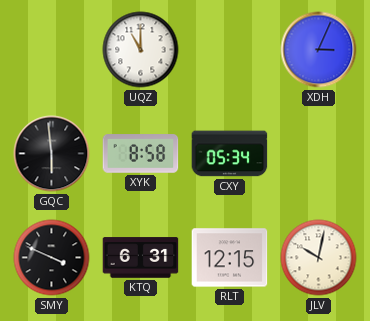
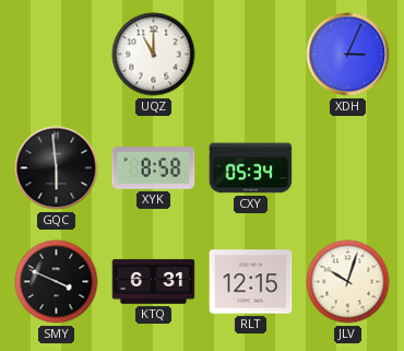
JLV: 10:02 -> 10:03
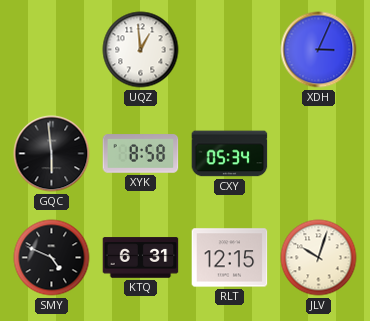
UQZ: 11:00 -> 12:59
SMY: 3:49 -> 4:49
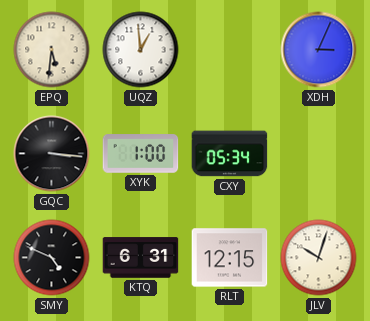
EPQ: none -> 5:31
GQC: 5:59 -> 3:16
XYK: 8:58 -> 1:00
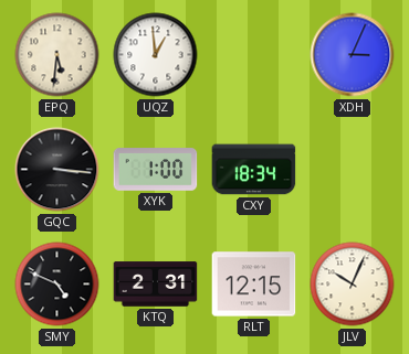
CXY: 05:34 -> 18:34
KTQ: 6:31 -> 2:31
JLV: 10:03 -> 10:04
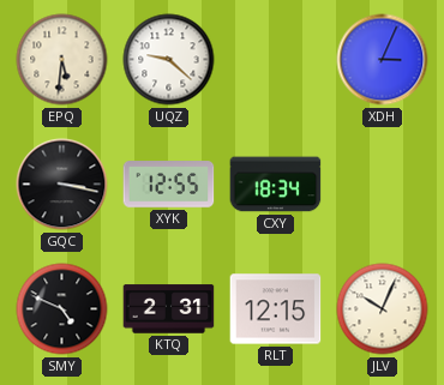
UQZ: 12:59 -> 9:22
GQC: 3:16 -> 3:17
XYK: 1:00 -> 12:55
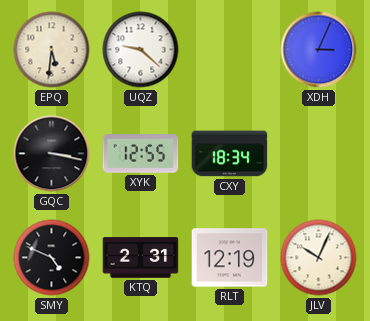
RLT: 12:15 -> 12:19
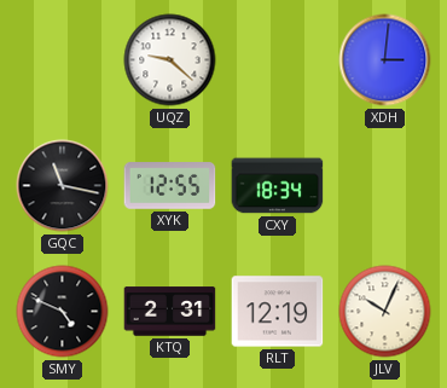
EPQ: 5:31 -> none
XDH: 3:04 -> 3:01
GQC: 3:17 -> 11:17
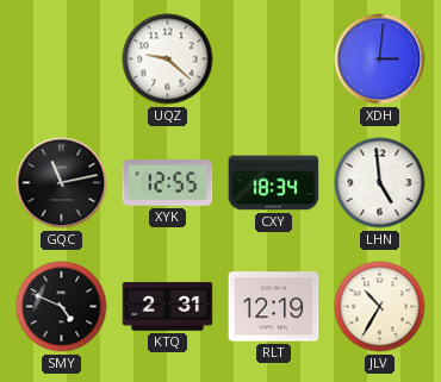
GQC: 11:17 -> 11:13
LHN: none -> 4:59
JLV: 10:04 -> 10:35
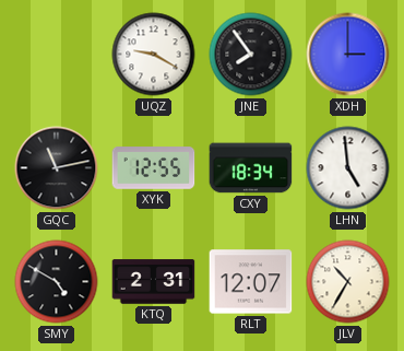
UQZ: 9:22 -> 9:20
JNE: none -> 7:54
XDH: 3:01 -> 3:00
SMY: 4:49 -> 4:50
RLT: 12:19 -> 12:07
